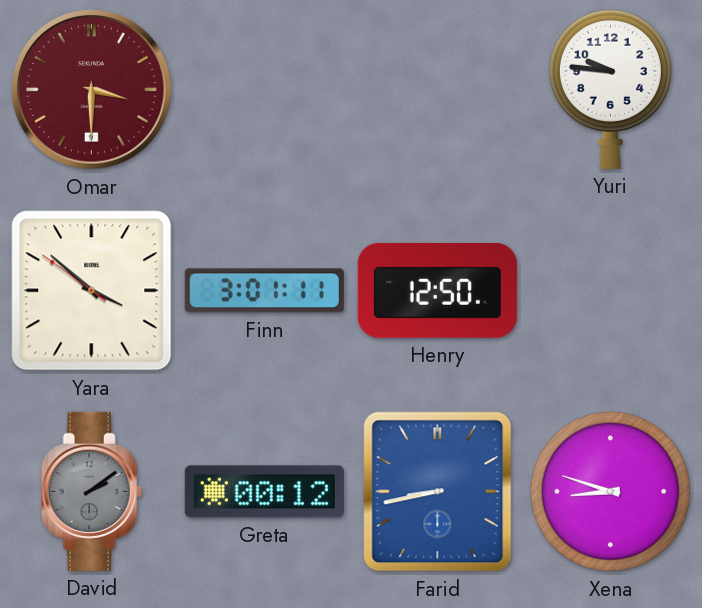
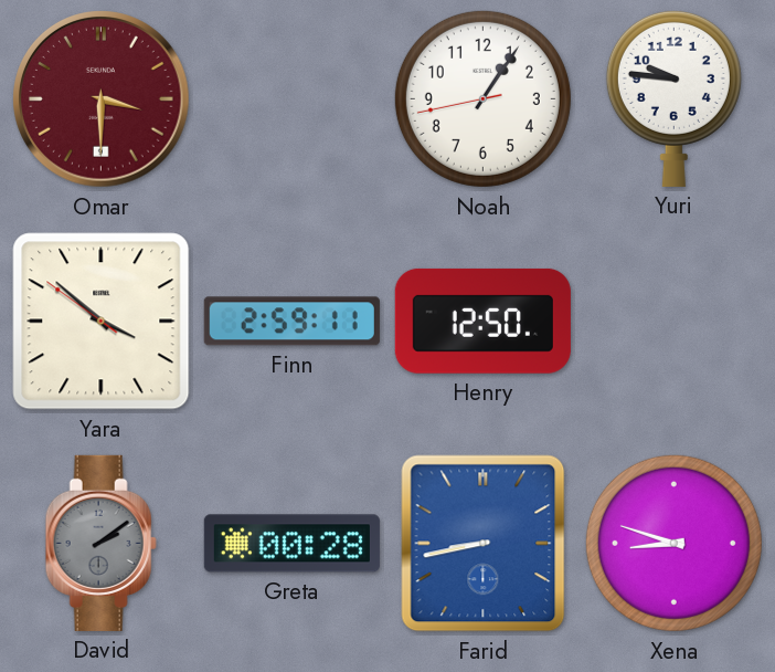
Noah: none -> 1:05
Finn: 3:01 -> 2:59
Greta: 00:12 -> 00:28
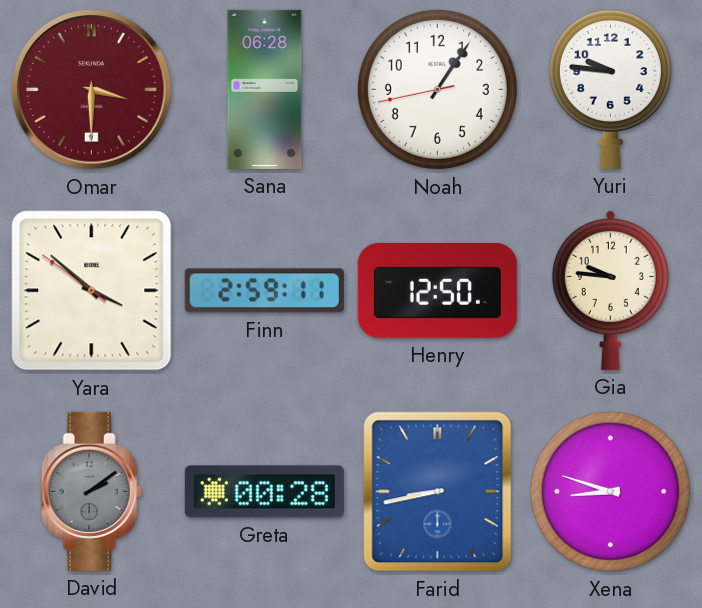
Sana: none -> 06:28
Gia: none -> 9:46
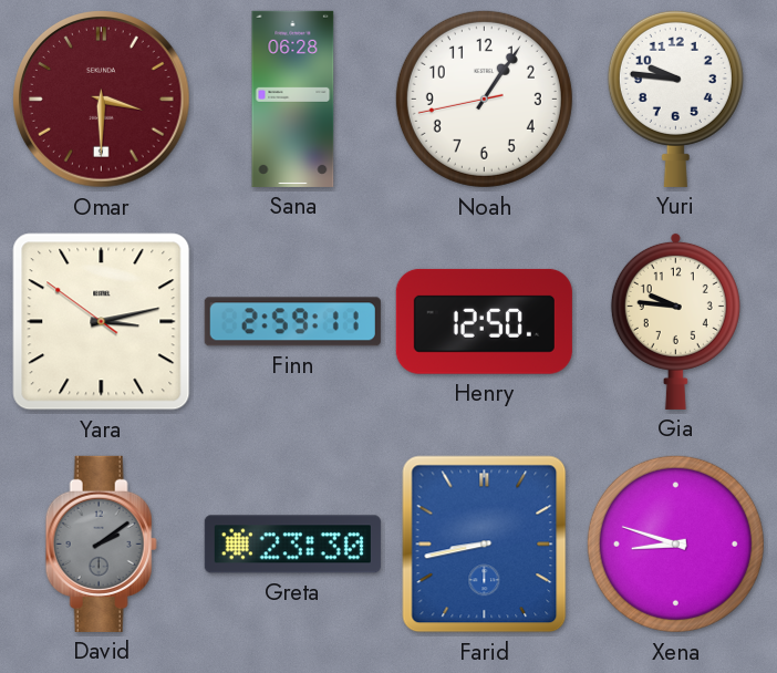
Yara: 3:51 -> 3:12
Greta: 00:28 -> 23:30
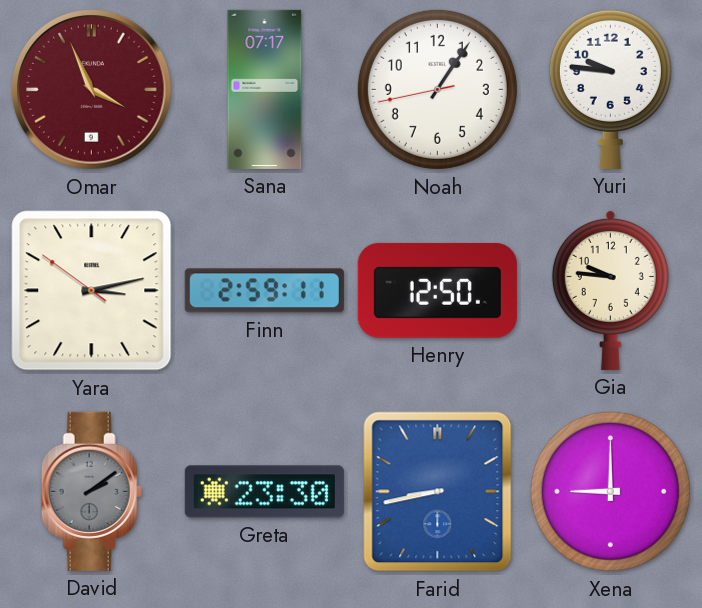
Omar: 3:30 -> 3:56
Sana: 06:28 -> 07:17
Xena: 8:48 -> 9:00
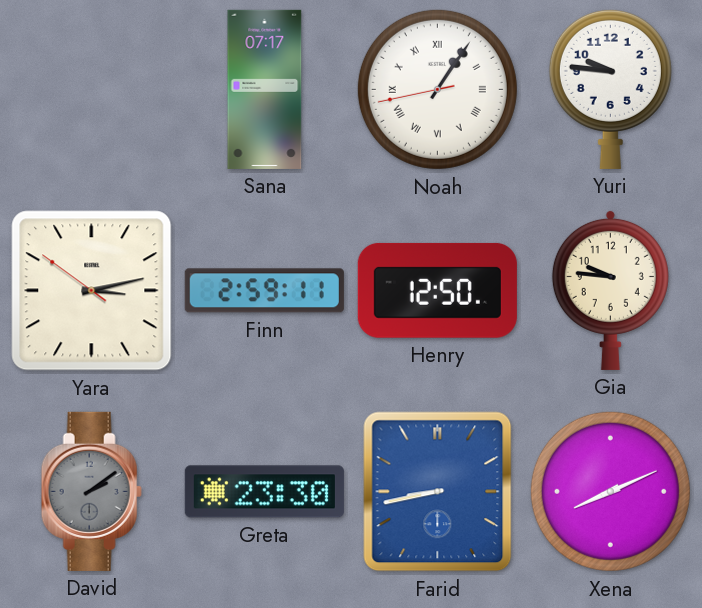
Omar: 3:56 -> none
Noah numerals: Arabic -> Roman
Xena: 9:00 -> 8:11
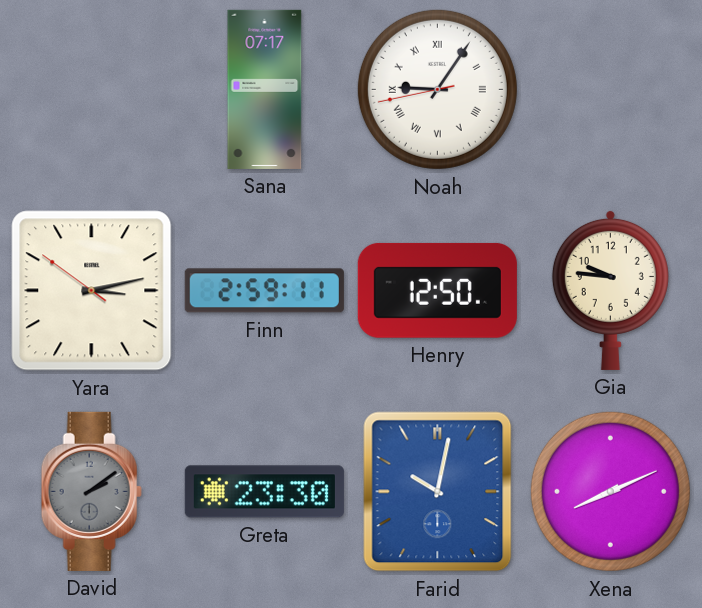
Noah: 1:05 -> 9:05
Yuri: 9:46 -> none
Farid: 8:43 -> 10:02
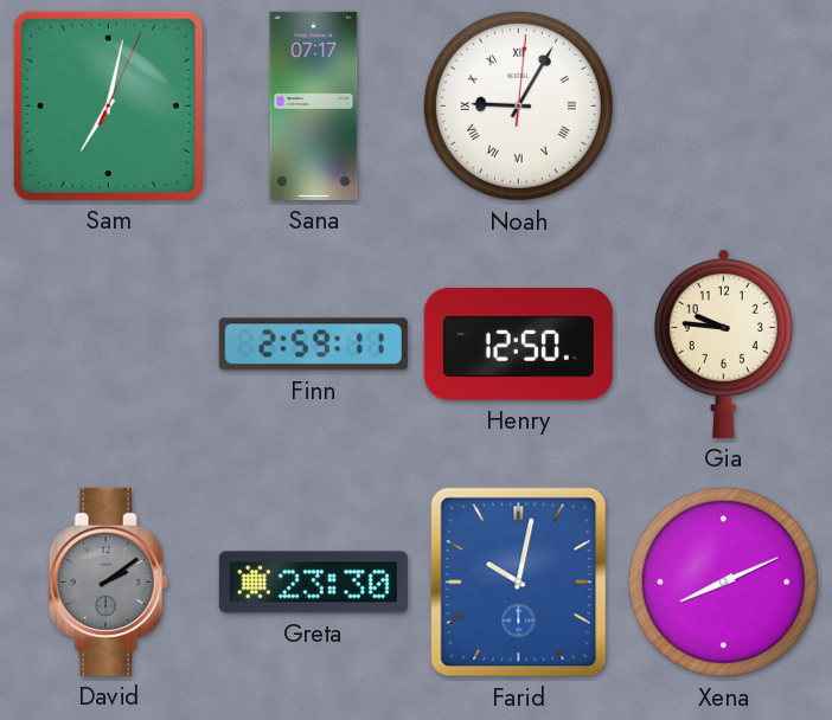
Sam: none -> 7:02
Noah: 9:05:43 -> 9:05:01
Yara: 3:12 -> none
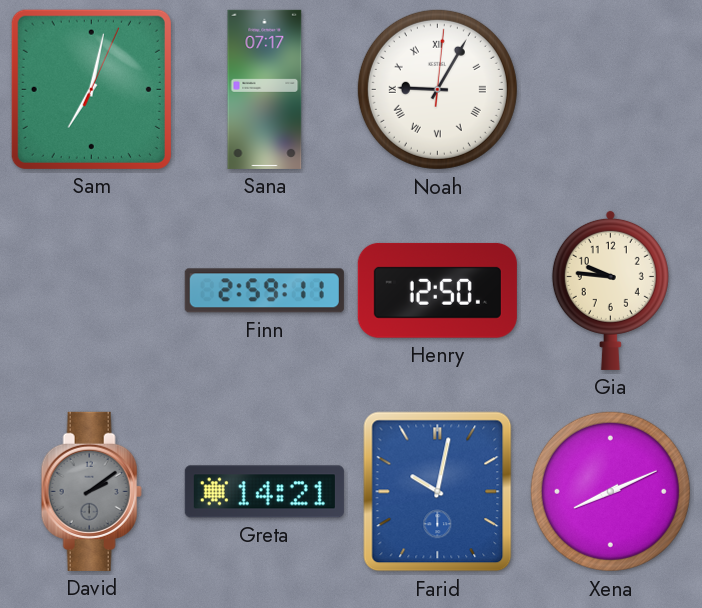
Greta: 23:30 -> 14:21
